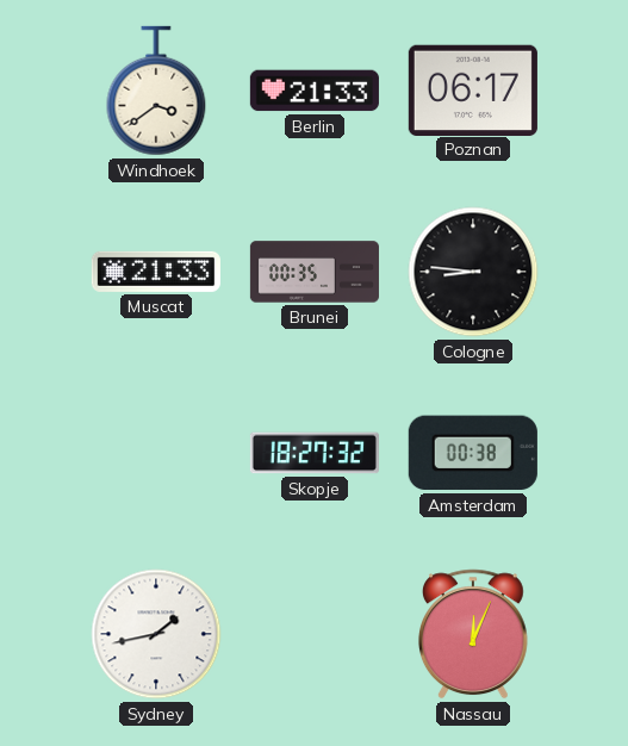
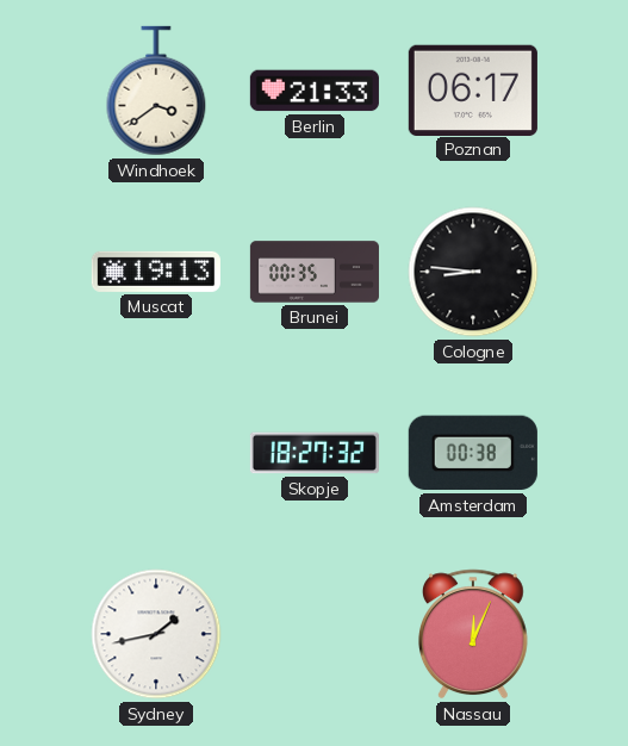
Muscat: 21:33 -> 19:13
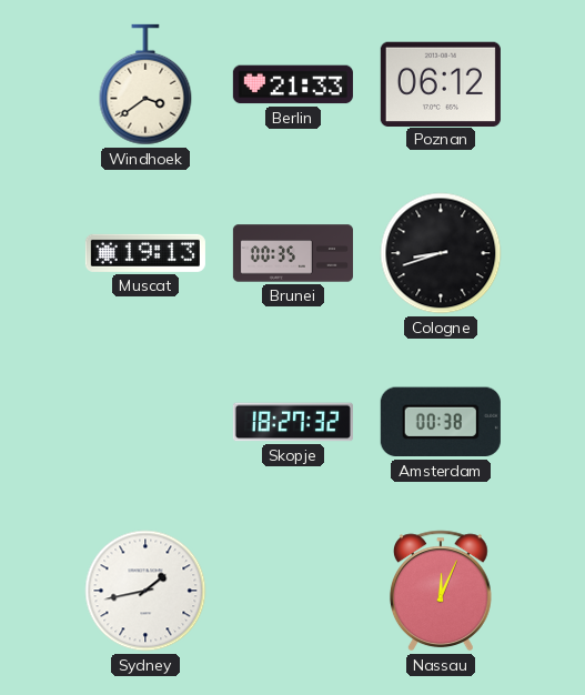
Poznan: 06:17 -> 06:12
Cologne: 8:46 -> 8:42
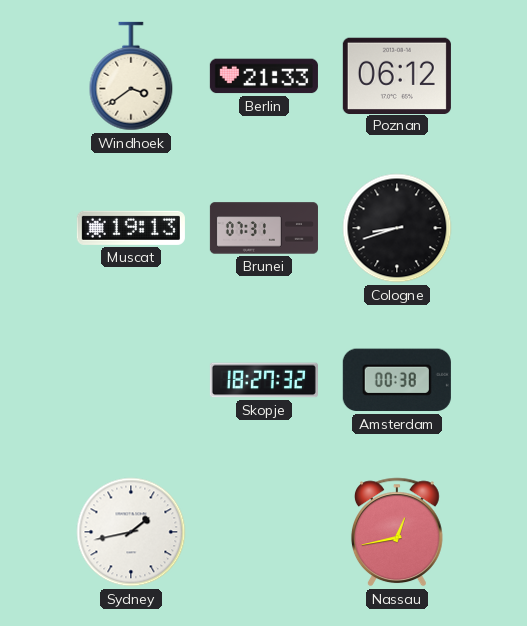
Brunei: 00:35 -> 07:31
Nassau: 12:04 -> 12:43
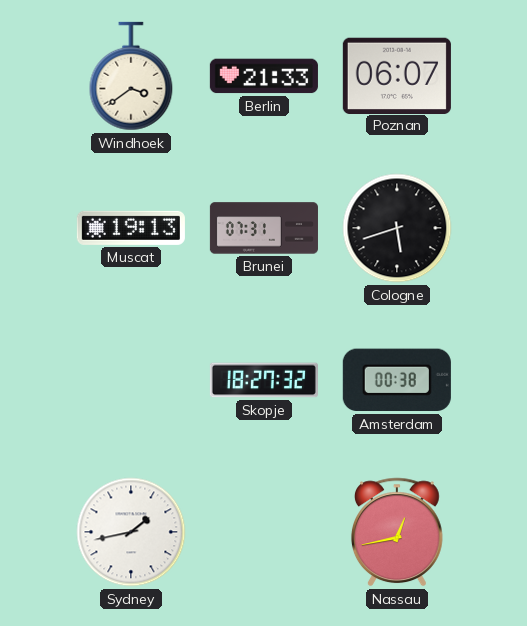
Poznan: 06:12 -> 06:07
Cologne: 8:42 -> 5:42
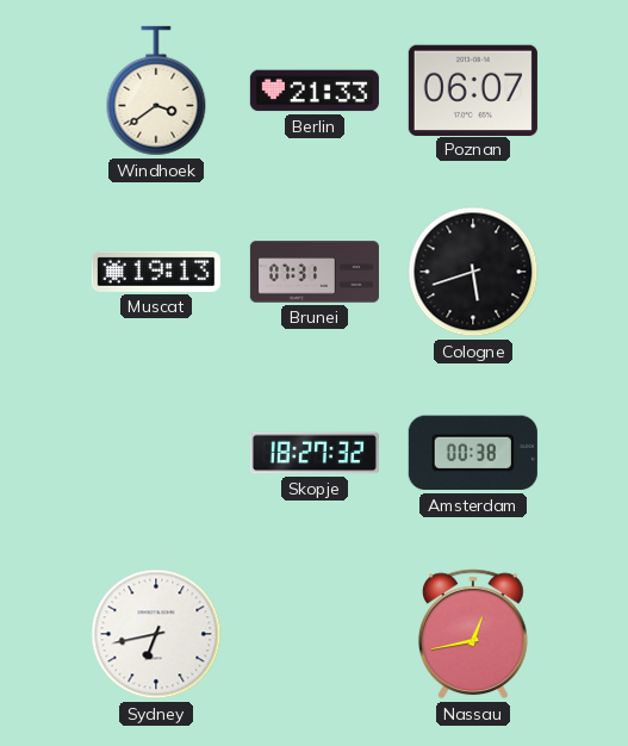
Sydney: 1:43 -> 6:43
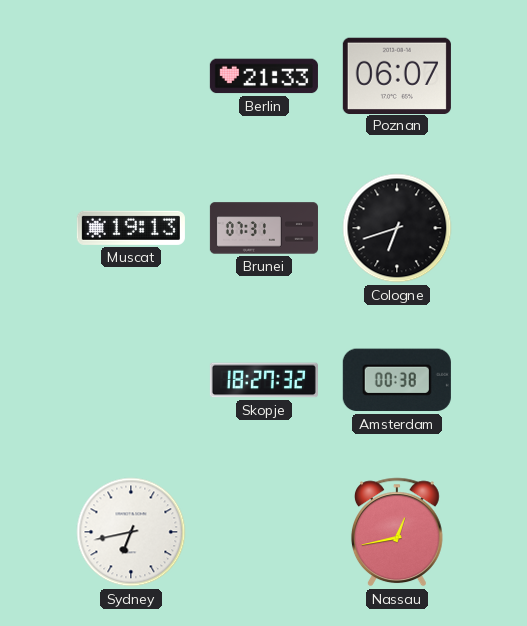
Windhoek: 3:39 -> none
Cologne: 5:42 -> 6:42
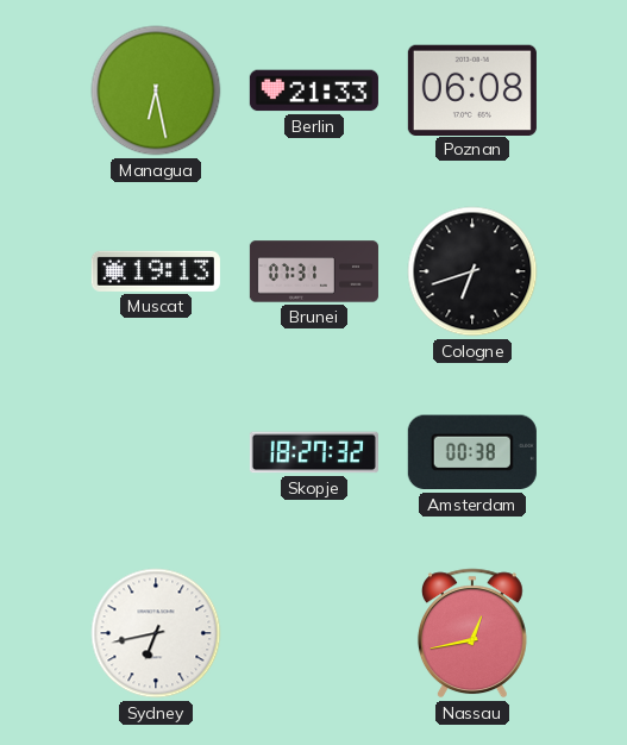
Managua: none -> 6:28
Poznan: 06:07 -> 06:08
